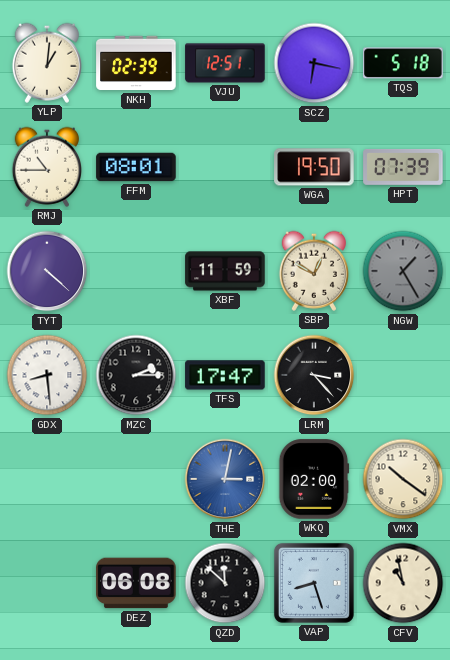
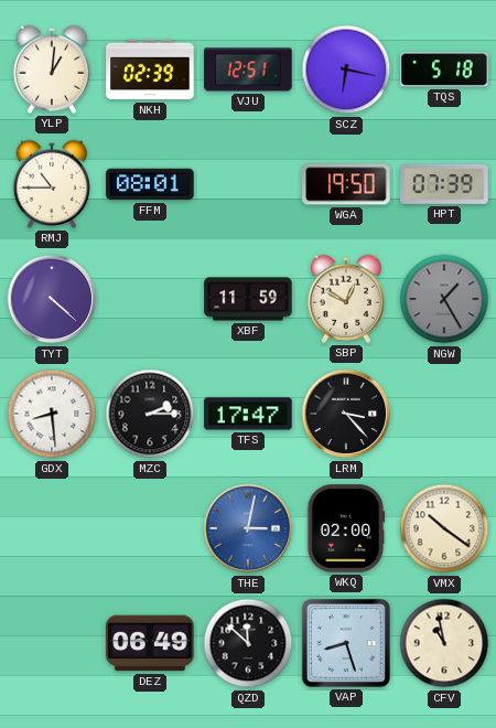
DEZ: 06:08 -> 06:49
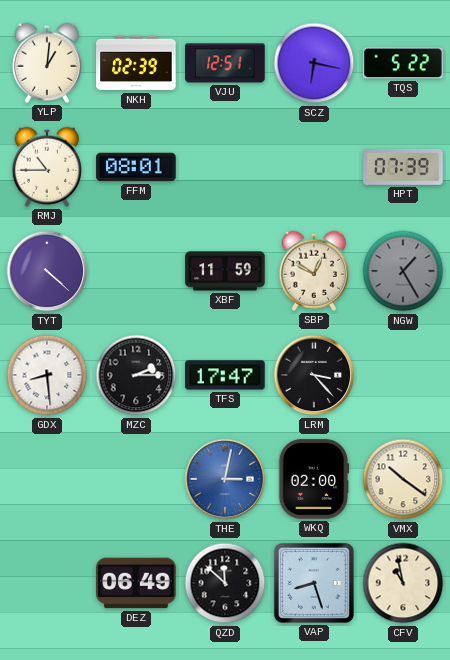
TQS: 5:18 -> 5:22
WGA: 19:50 -> none
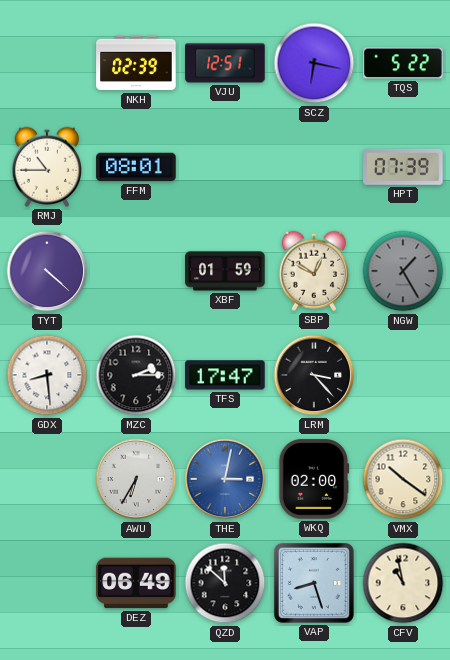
YLP: 1:01 -> none
XBF: 11:59 -> 01:59
AWU: none -> 6:35
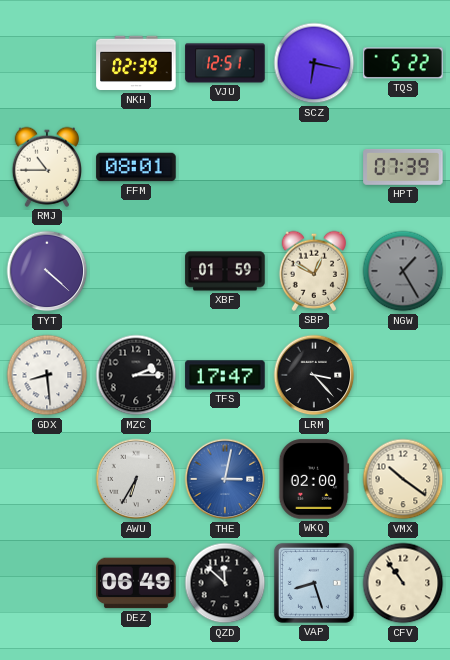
CFV: 10:58 -> 10:54
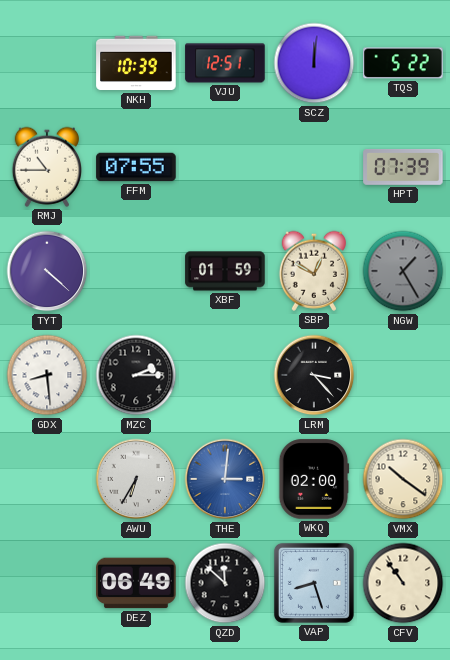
NKH: 02:39 -> 10:39
SCZ: 6:17 -> 12:01
FFM: 08:01 -> 07:55
TFS: 17:47 -> none
THE: 3:02 -> 3:01
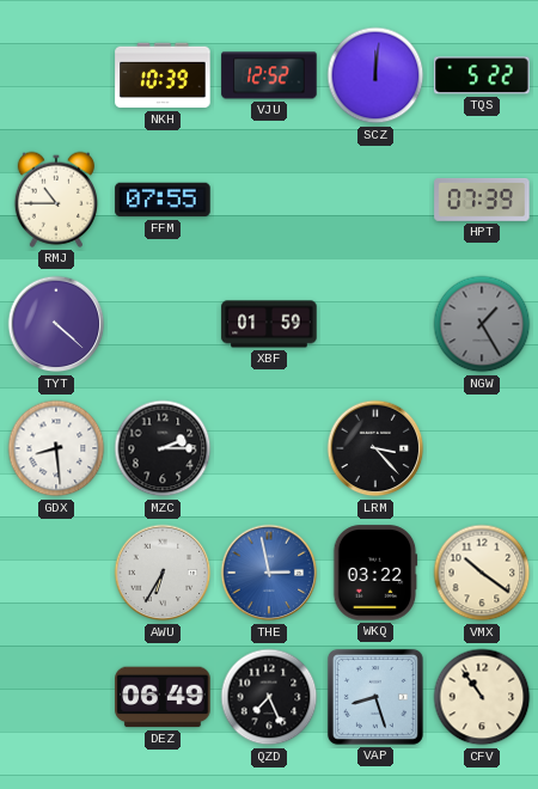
VJU: 12:51 -> 12:52
SBP: 12:50 -> none
THE: 3:01 -> 2:58
WKQ: 02:00 -> 03:22
QZD: 11:52 -> 7:26
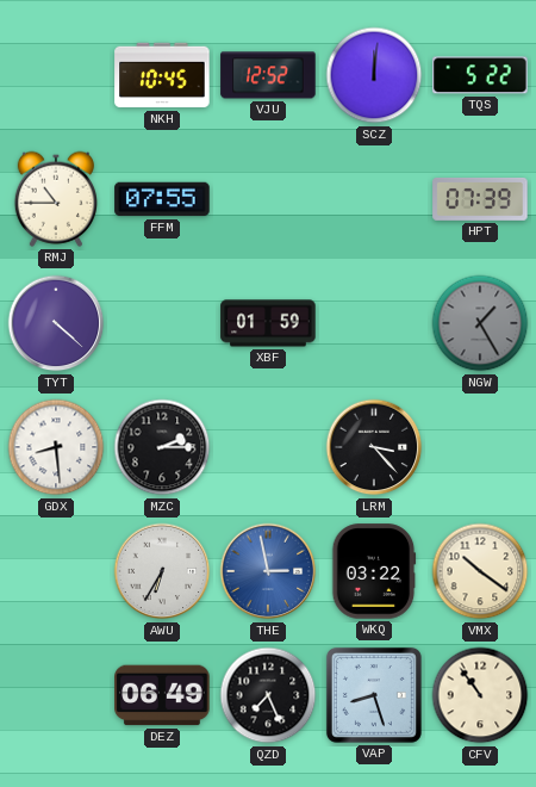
NKH: 10:39 -> 10:45
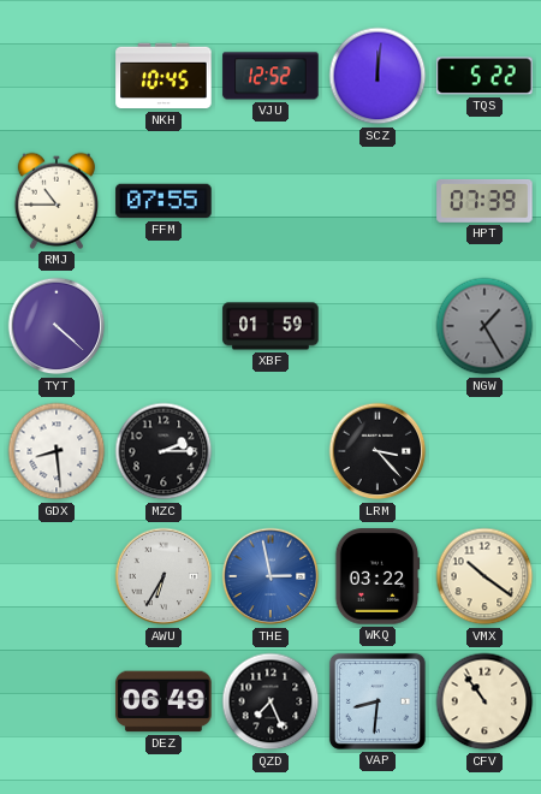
VAP: 8:27 -> 8:31
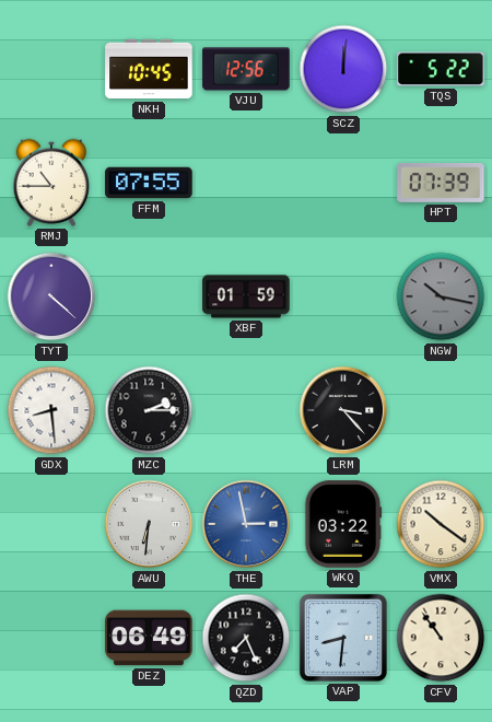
VJU: 12:52 -> 12:56
NGW: 1:25 -> 10:17
AWU: 6:35 -> 6:31
